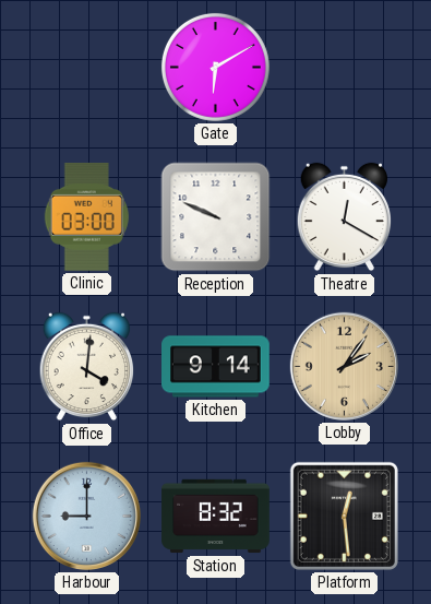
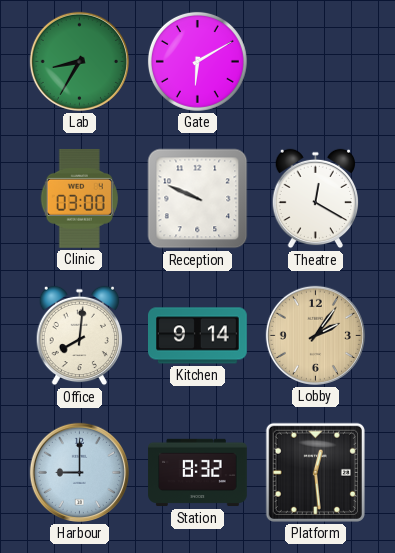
Lab: none -> 8:35
Office: 4:01 -> 8:01
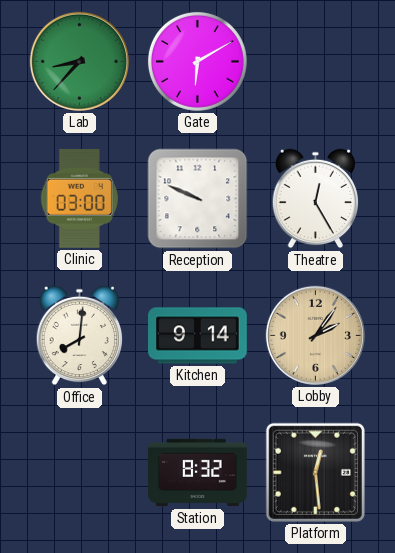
Lab: 8:35 -> 8:37
Theatre: 12:20 -> 12:25
Harbour: 9:00 -> none
